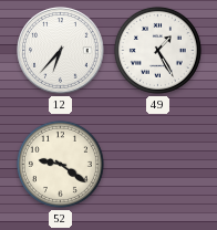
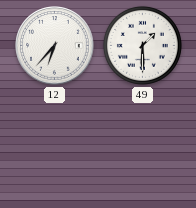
49: 1:25 -> 1:30
52: 9:21 -> none
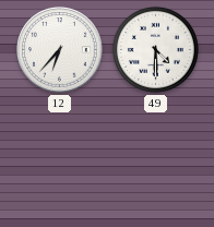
49: 1:30 -> 4:30
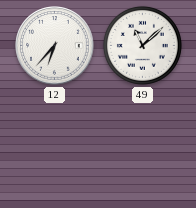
49: 4:30 -> 11:08
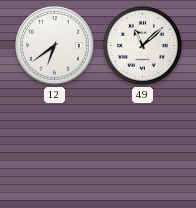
12: 6:37 -> 6:39
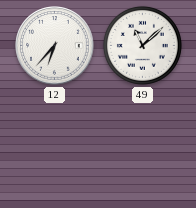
12: 6:39 -> 6:37
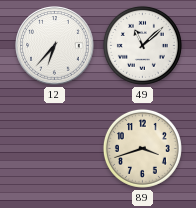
89: none -> 3:42
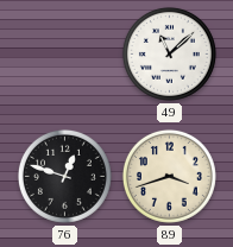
12: 6:37 -> none
76: none -> 12:48
